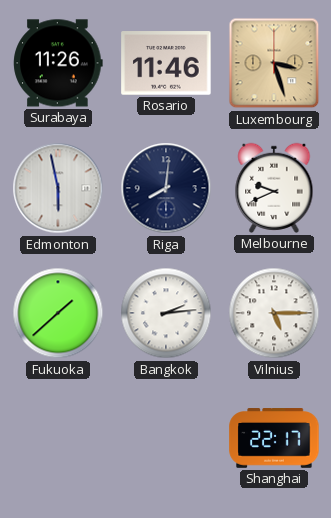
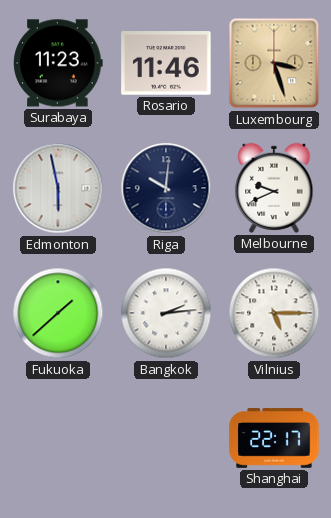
Surabaya: 11:26 -> 11:23
Riga: 8:01 -> 10:01
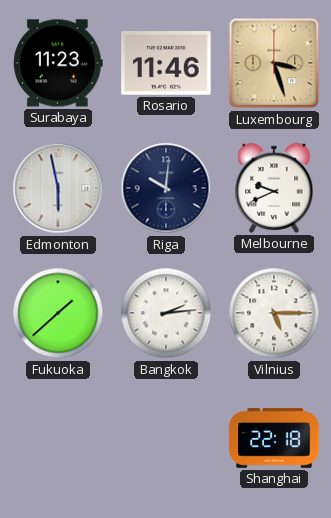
Shanghai: 22:17 -> 22:18
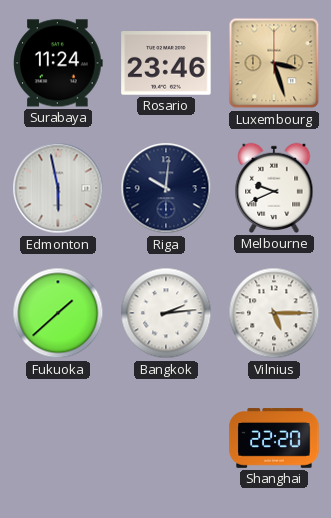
Surabaya: 11:23 -> 11:24
Rosario: 11:46 -> 23:46
Shanghai: 22:18 -> 22:20
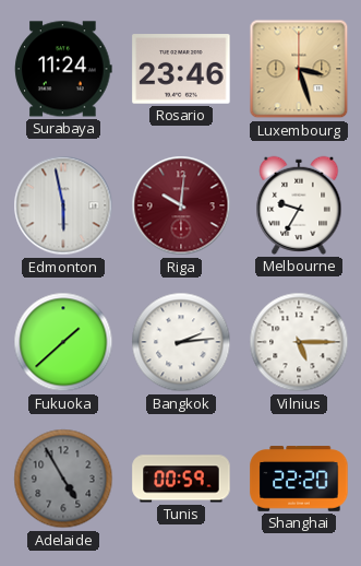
Riga dial: navy -> burgundy
Melbourne: 9:41 -> 9:35
Adelaide: none -> 4:55
Tunis: none -> 00:59
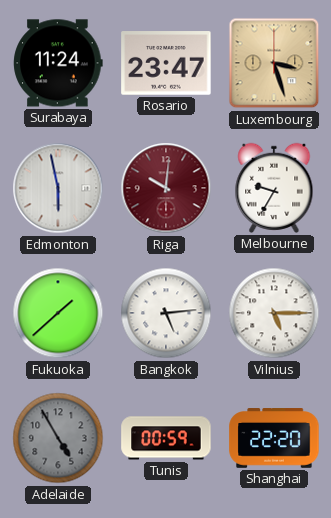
Rosario: 23:46 -> 23:47
Bangkok: 2:14 -> 5:14
